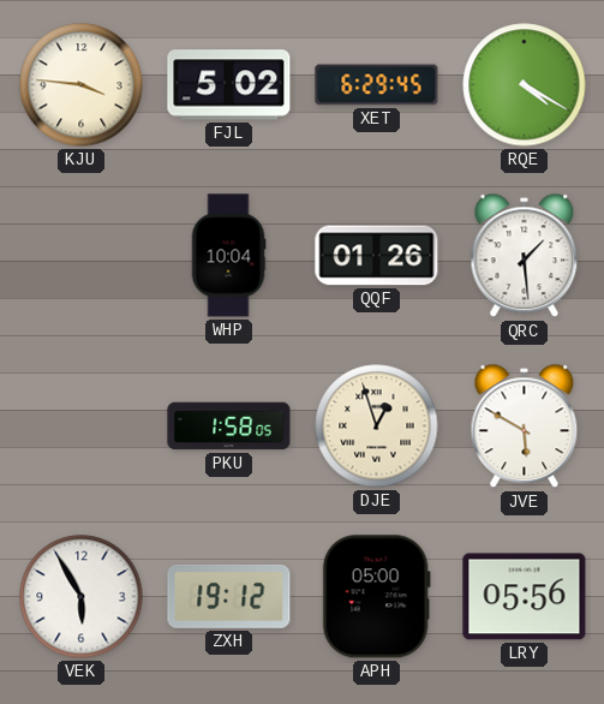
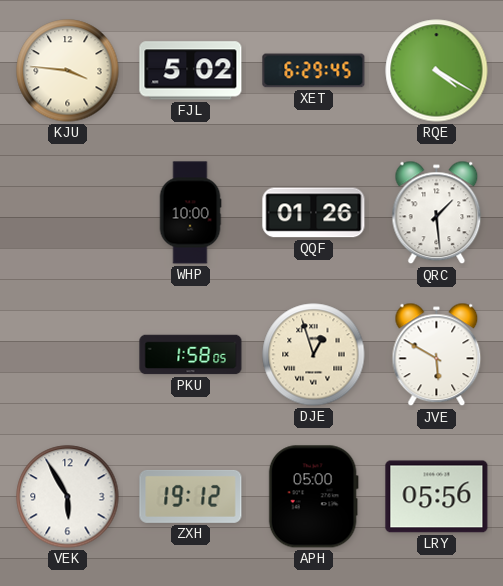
WHP: 10:04 -> 10:00
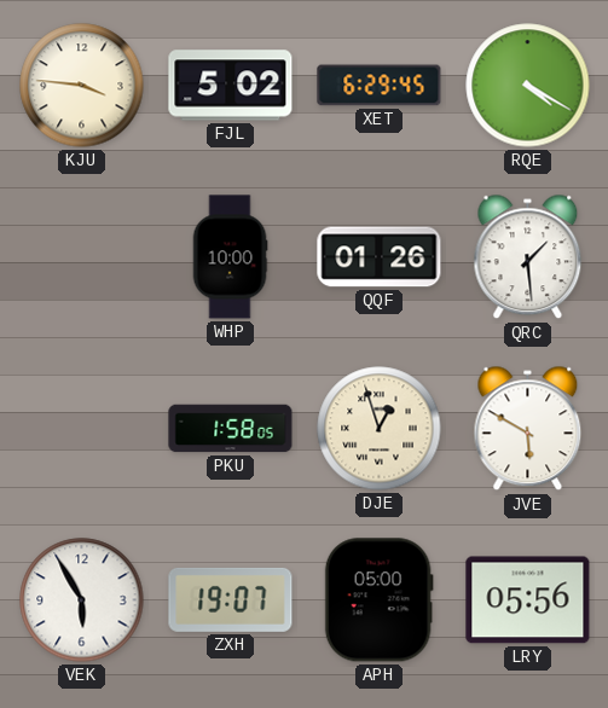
ZXH: 19:12 -> 19:07
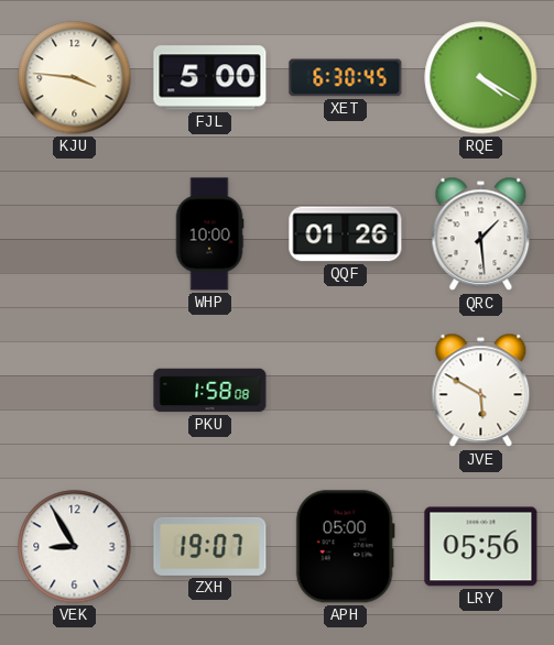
FJL: 5:02 -> 5:00
XET: 6:29 -> 6:30
PKU: 1:58:05 -> 1:58:08
DJE: 12:57 -> none
VEK: 5:55 -> 8:55
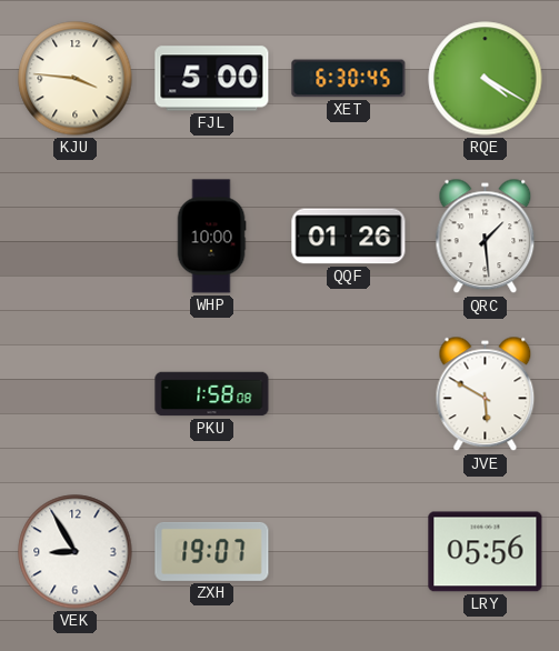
APH: 05:00 -> none
